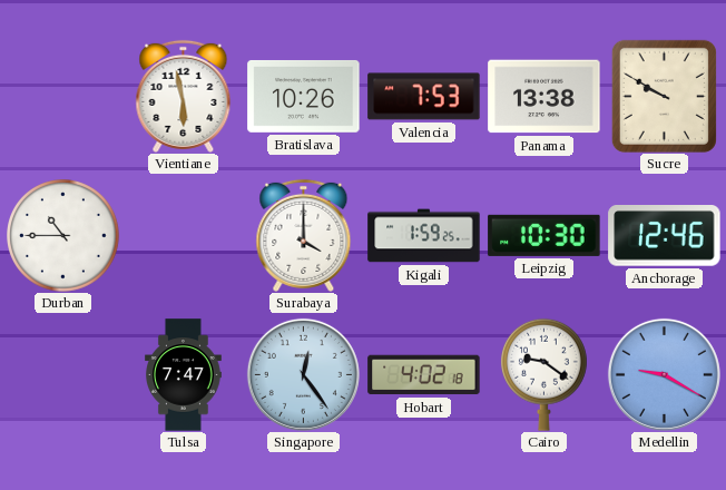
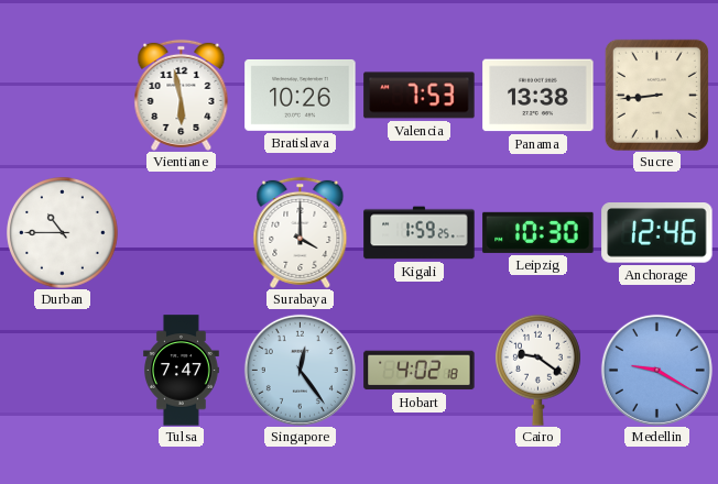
Sucre: 9:50 -> 8:44
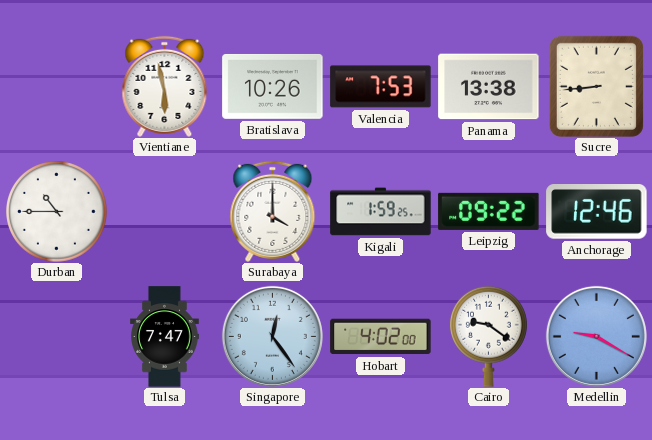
Leipzig: 10:30 -> 09:22
Hobart: 4:02:18 -> 4:02:00
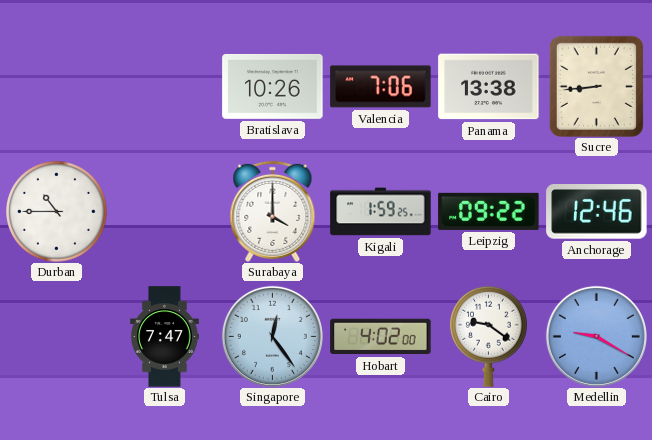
Vientiane: 5:58 -> none
Valencia: 7:53 -> 7:06
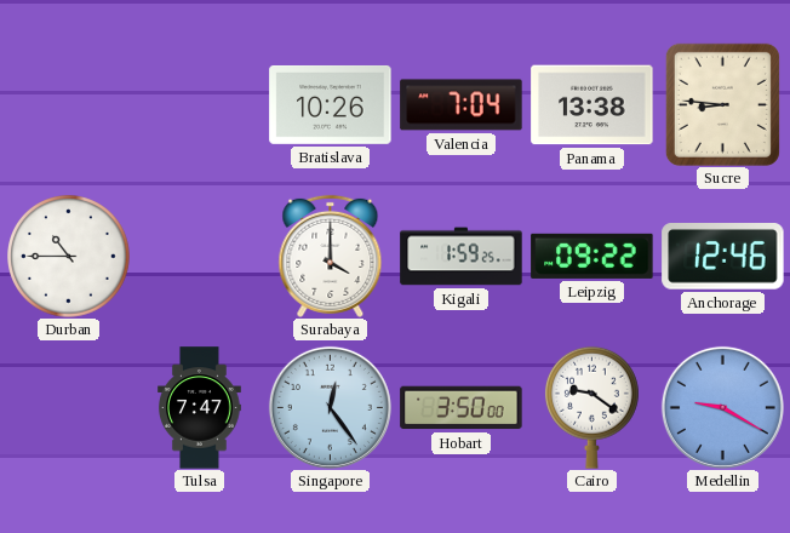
Valencia: 7:06 -> 7:04
Sucre: 8:44 -> 8:46
Hobart: 4:02 -> 3:50
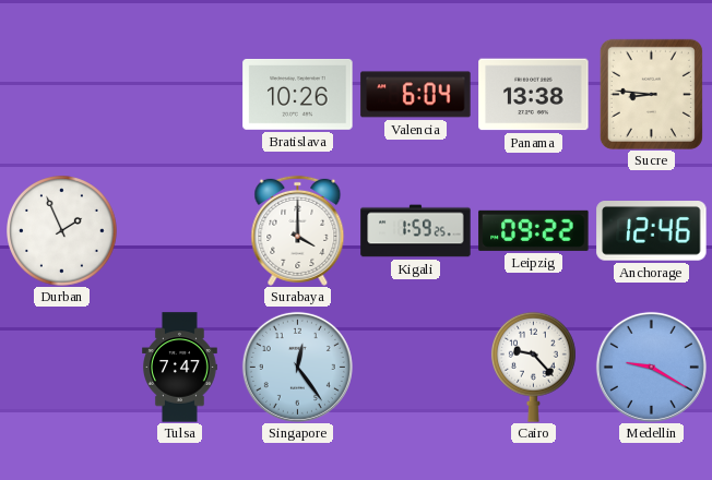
Valencia: 7:04 -> 6:04
Durban: 10:45 -> 1:56
Hobart: 3:50 -> none
Cairo: 9:21 -> 9:23
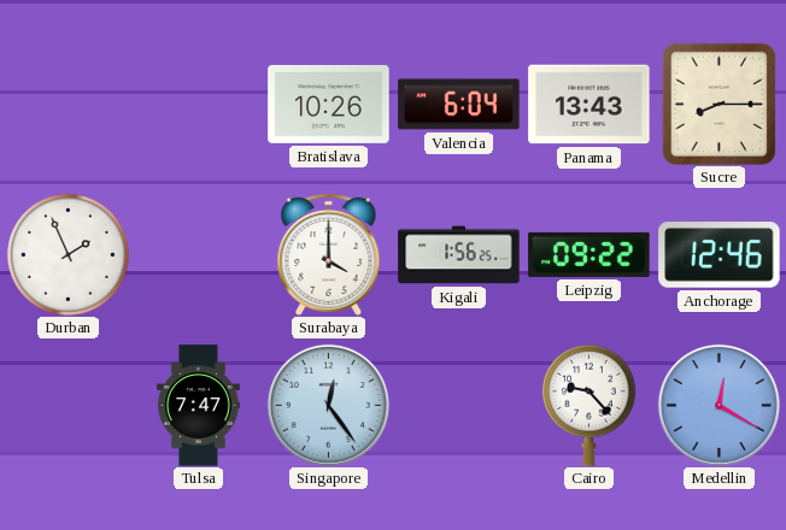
Panama: 13:38 -> 13:43
Sucre: 8:46 -> 8:15
Kigali: 1:59 -> 1:56
Medellin: 9:20 -> 12:20
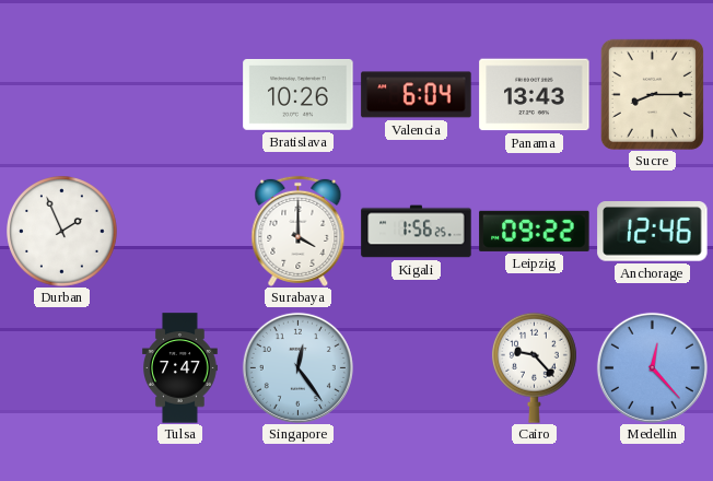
Medellin: 12:20 -> 12:23
